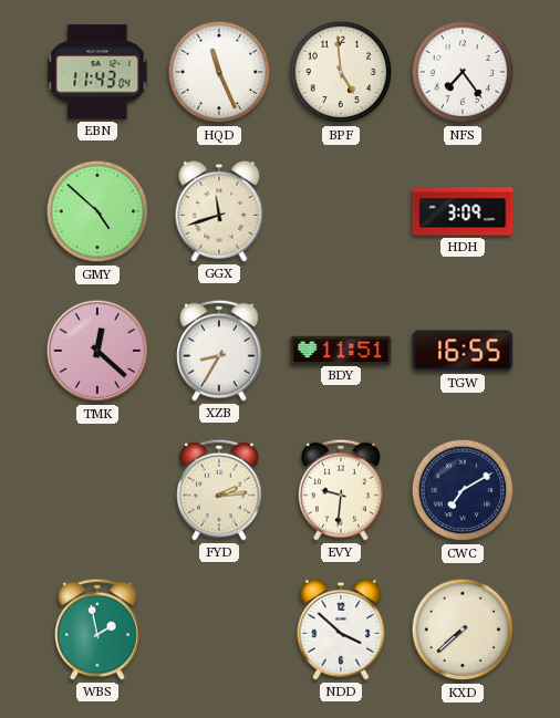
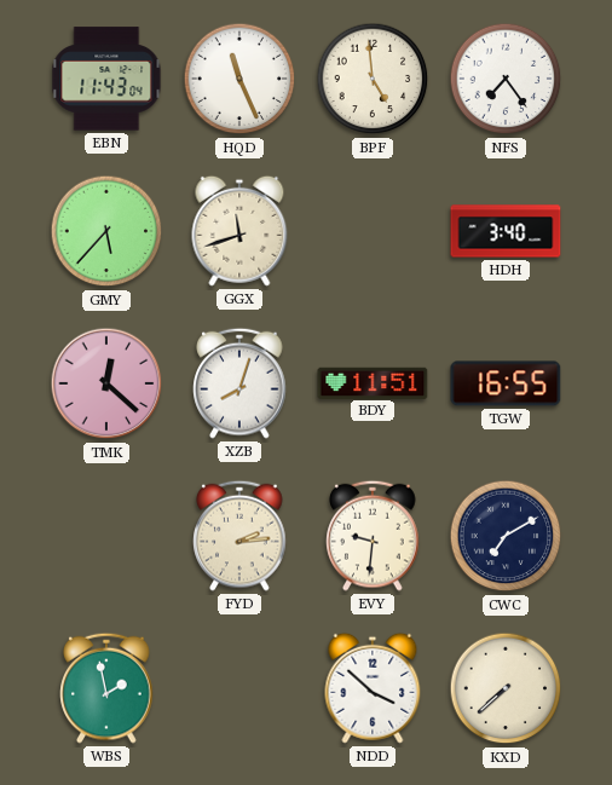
GMY: 4:52 -> 5:37
HDH: 3:09 -> 3:40
XZB: 8:35 -> 8:03
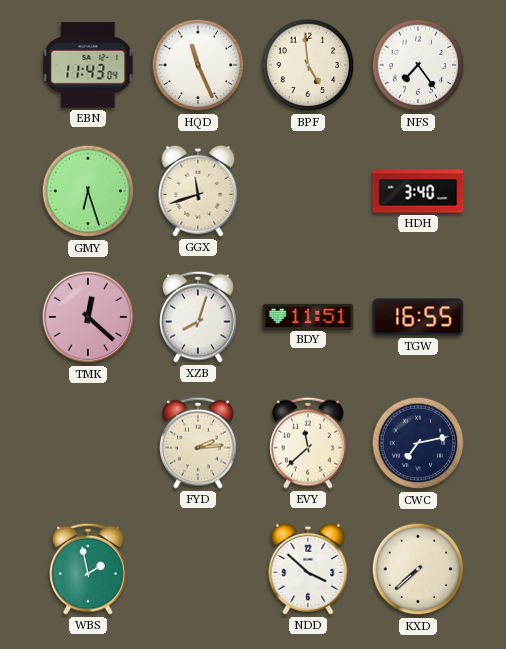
GMY: 5:37 -> 6:27
EVY: 9:31 -> 11:38
CWC: 7:10 -> 7:13
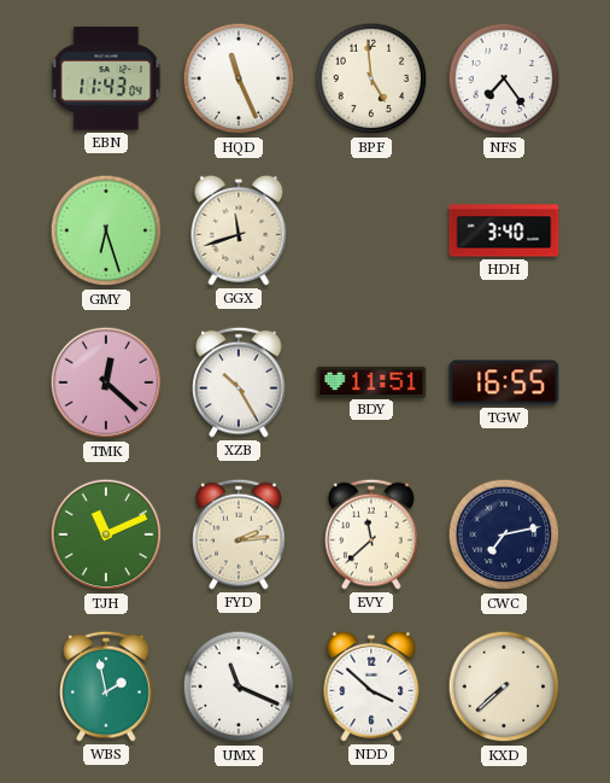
XZB: 8:03 -> 10:25
TJH: none -> 11:11
UMX: none -> 11:19
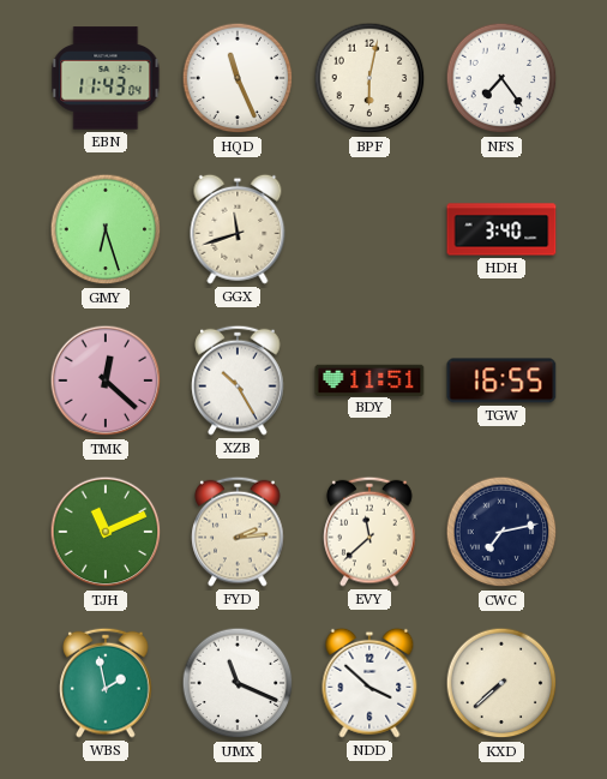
BPF: 4:59 -> 6:02
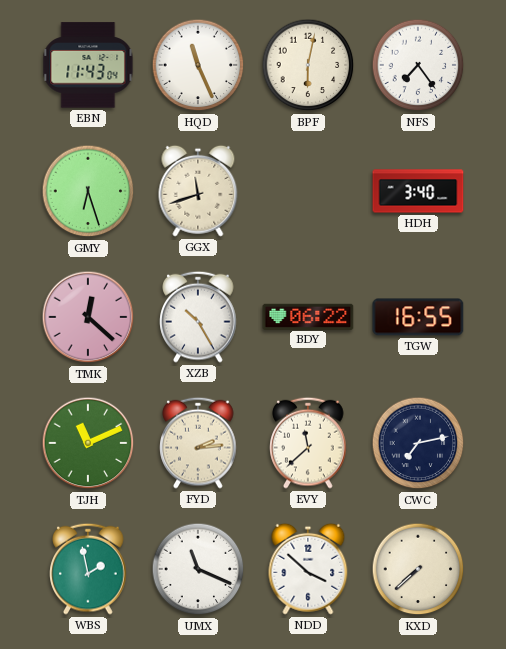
BDY: 11:51 -> 06:22
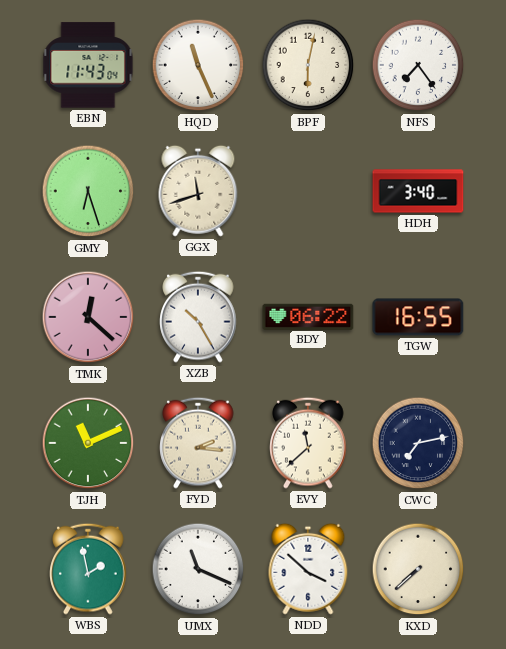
FYD: 2:14 -> 2:16
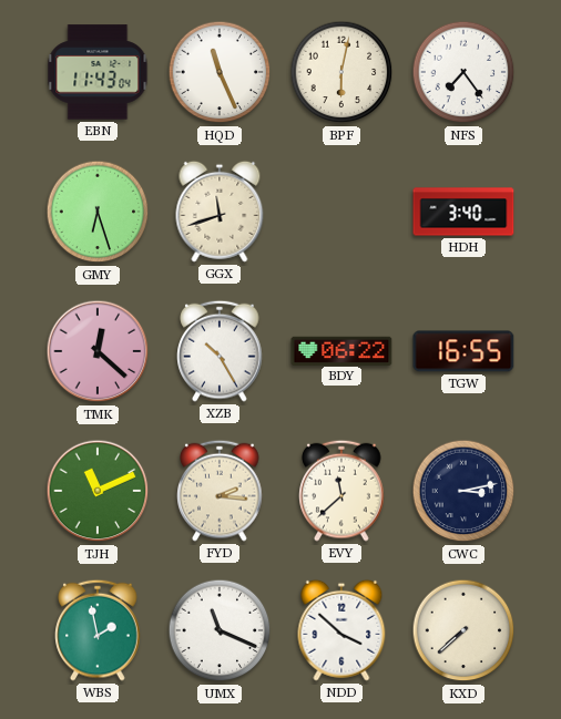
CWC: 7:13 -> 3:13
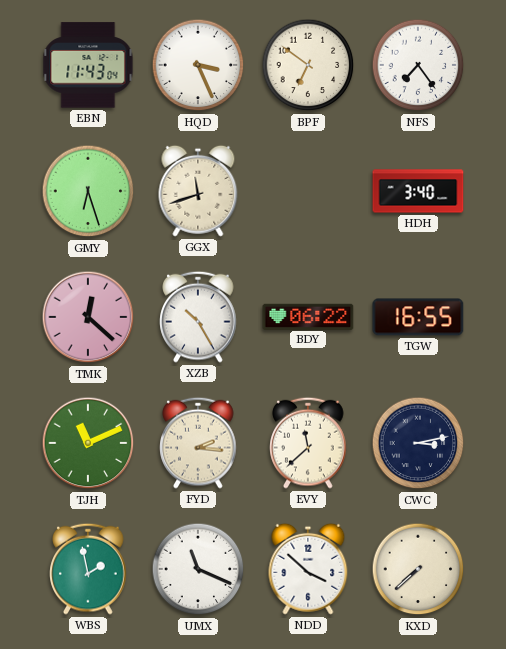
HQD: 11:26 -> 3:26
BPF: 6:02 -> 6:51
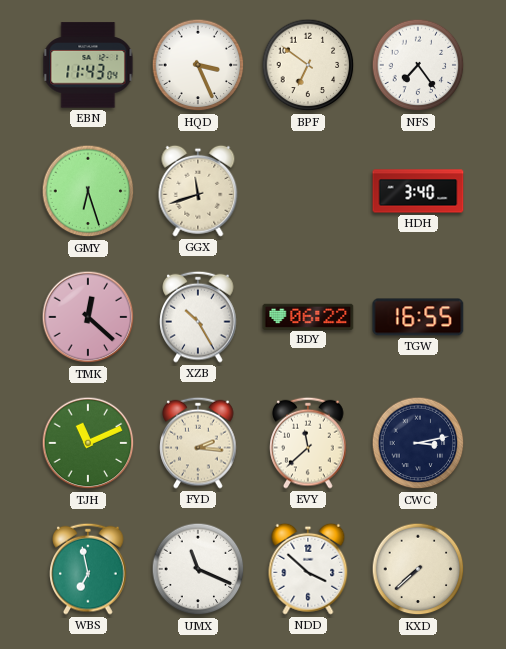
WBS: 1:58 -> 6:58
